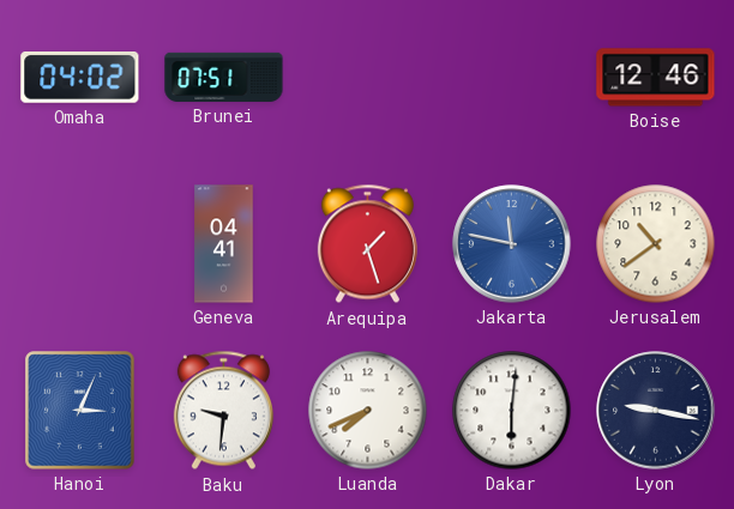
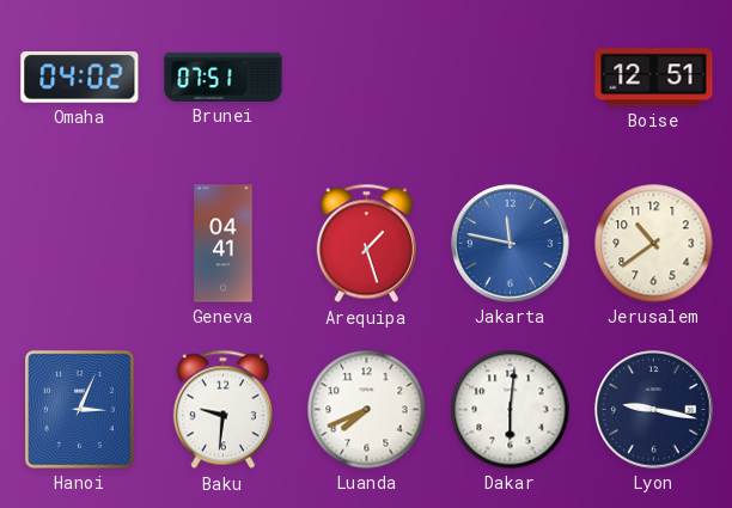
Boise: 12:46 -> 12:51
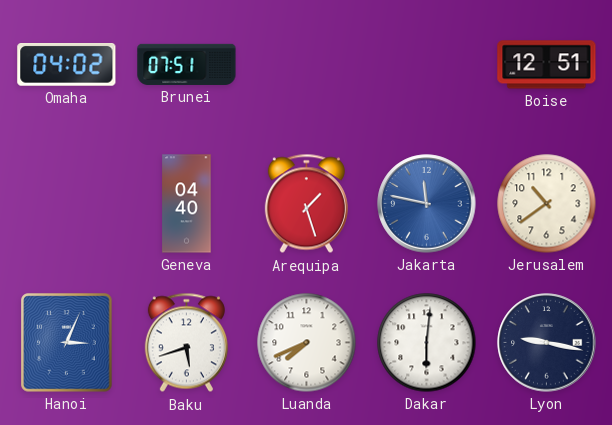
Geneva: 04:41 -> 04:40
Baku: 9:31 -> 5:42
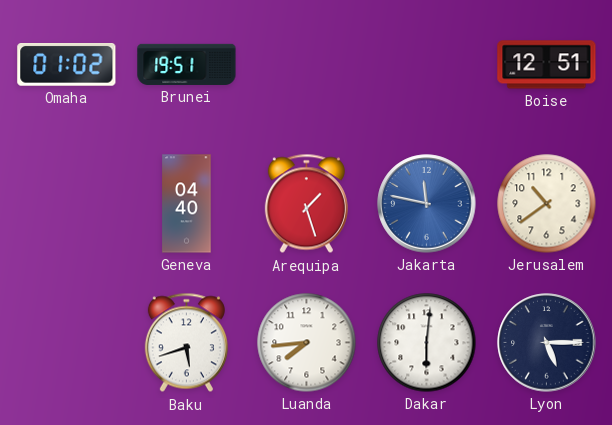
Omaha: 04:02 -> 01:02
Brunei: 07:51 -> 19:51
Hanoi: 3:04 -> none
Luanda: 7:41 -> 7:44
Lyon: 9:17 -> 5:15
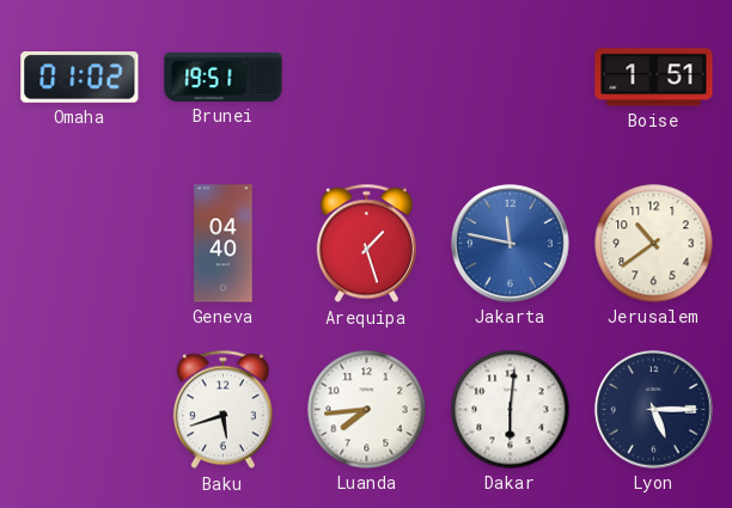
Boise: 12:51 -> 1:51
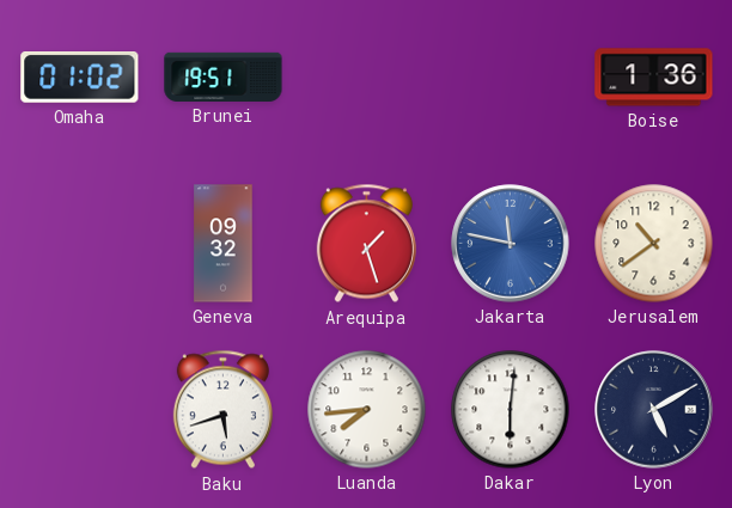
Boise: 1:51 -> 1:36
Geneva: 04:40 -> 09:32
Lyon: 5:15 -> 5:10
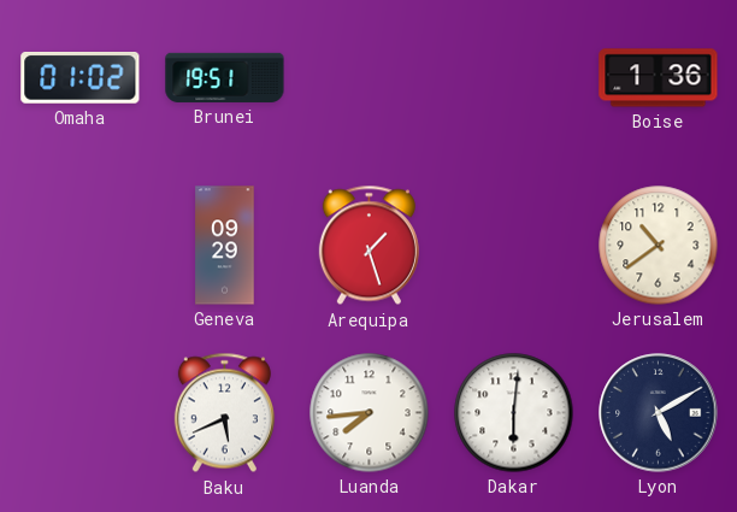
Geneva: 09:32 -> 09:29
Jakarta: 11:47 -> none
Baku: 5:42 -> 5:41
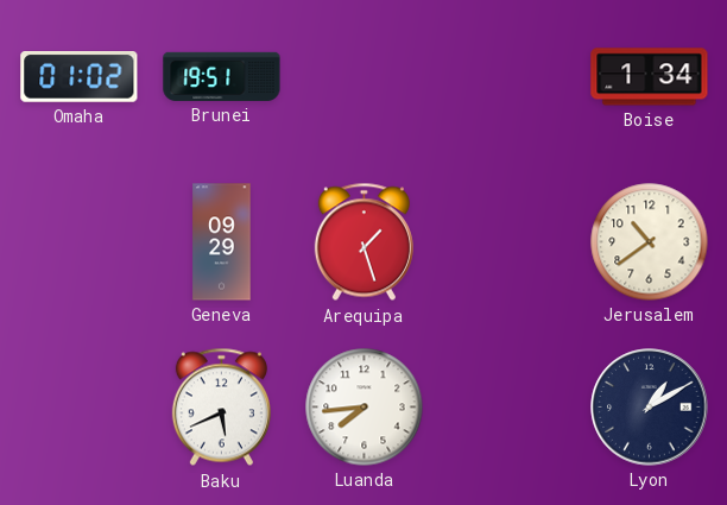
Boise: 1:36 -> 1:34
Dakar: 6:01 -> none
Lyon: 5:10 -> 1:10
